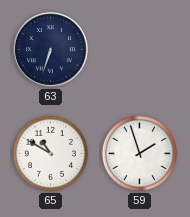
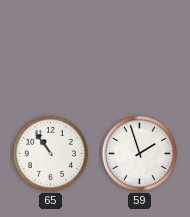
63: 6:33 -> none
65: 10:50 -> 10:54
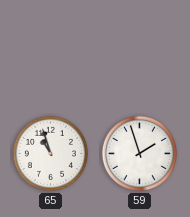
65: 10:54 -> 10:57
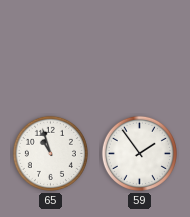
59: 1:57 -> 1:54
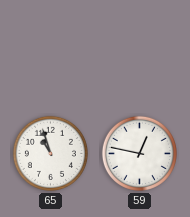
59: 1:54 -> 12:47
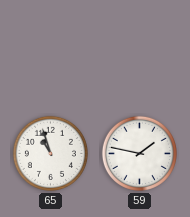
59: 12:47 -> 1:47
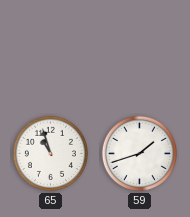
59: 1:47 -> 1:42
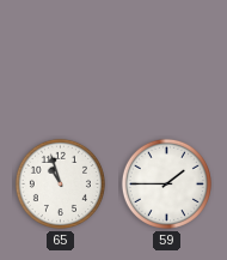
59: 1:42 -> 1:45
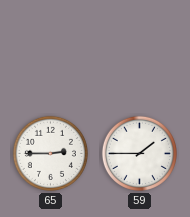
65: 10:57 -> 2:45
